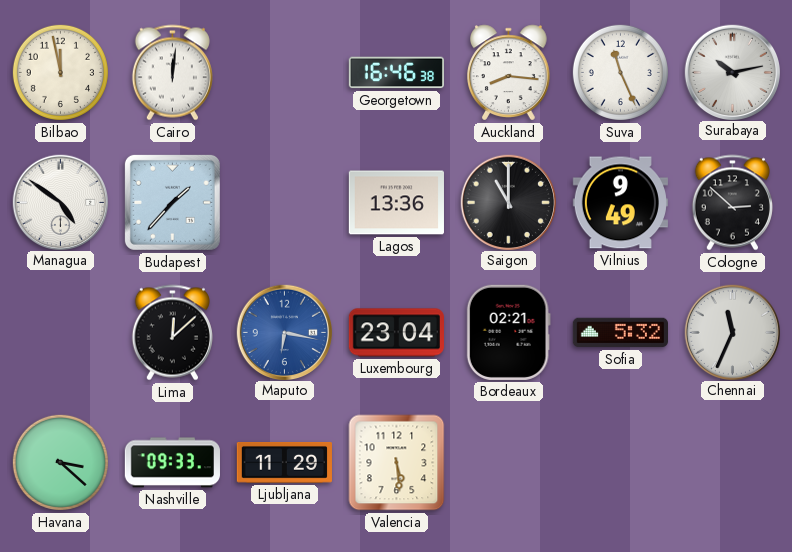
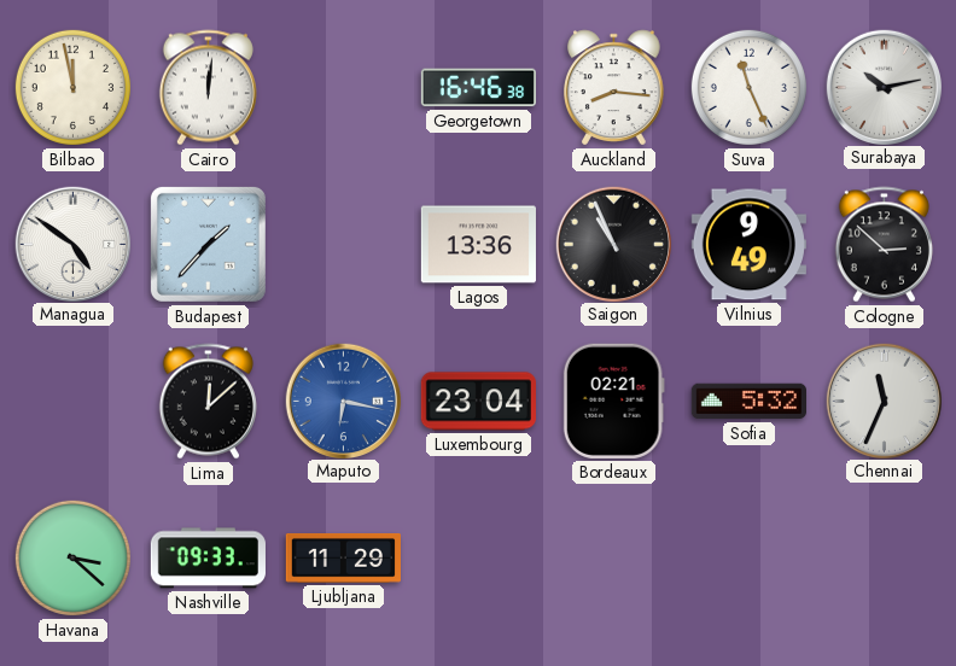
Saigon: 11:00 -> 10:56
Valencia: 5:29 -> none
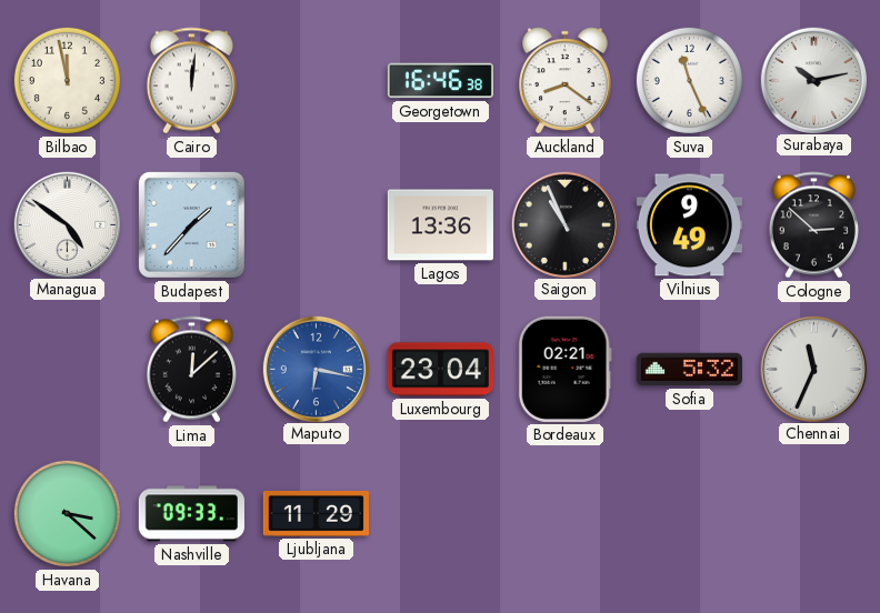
Auckland: 8:16 -> 8:21
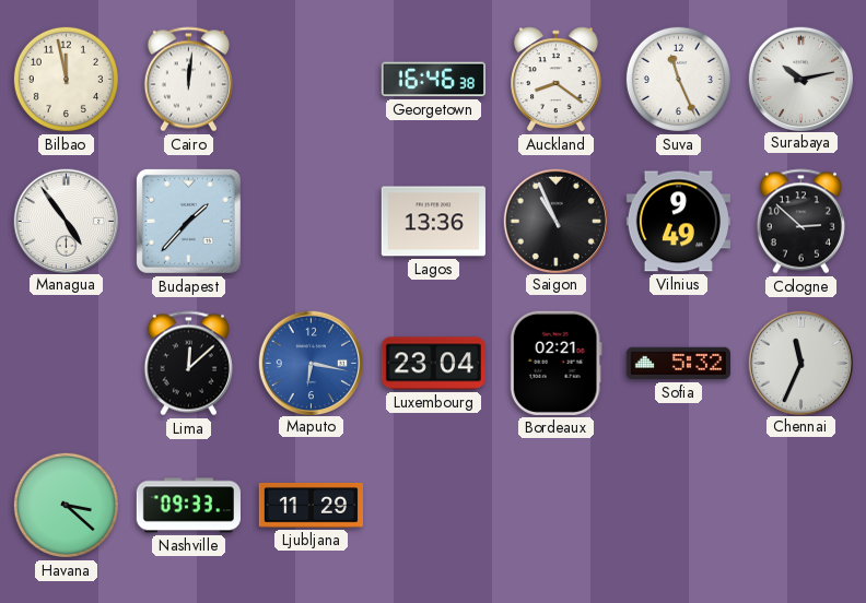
Managua: 4:51 -> 4:54
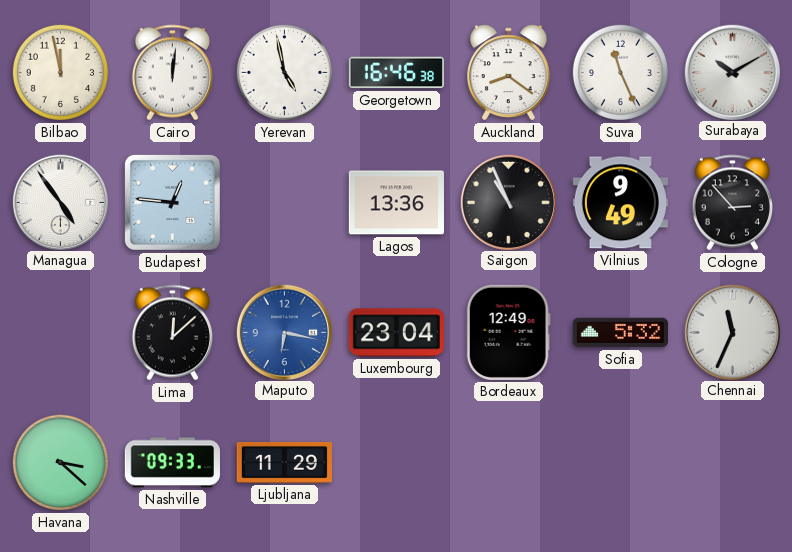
Yerevan: none -> 4:58
Surabaya: 10:13 -> 10:10
Budapest: 1:37 -> 12:46
Cologne: 2:52 -> 2:53
Bordeaux: 02:21 -> 12:49
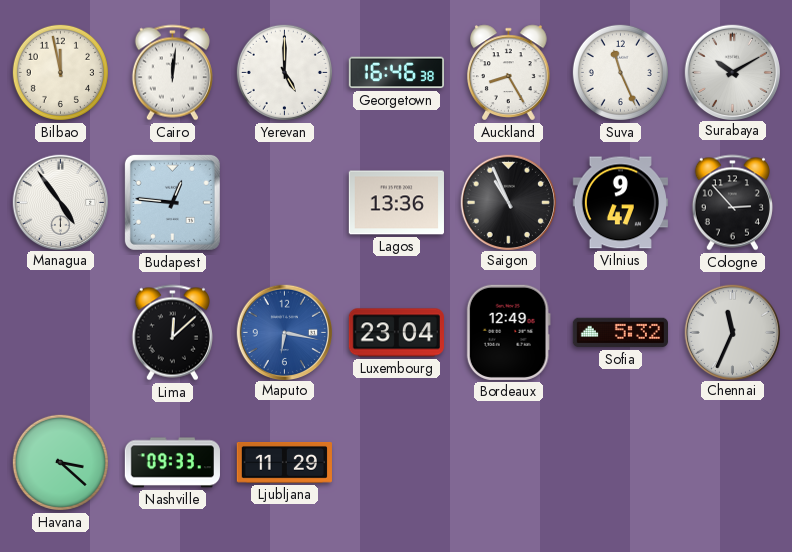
Yerevan: 4:58 -> 5:00
Auckland: 8:21 -> 8:25
Vilnius: 9:49 -> 9:47
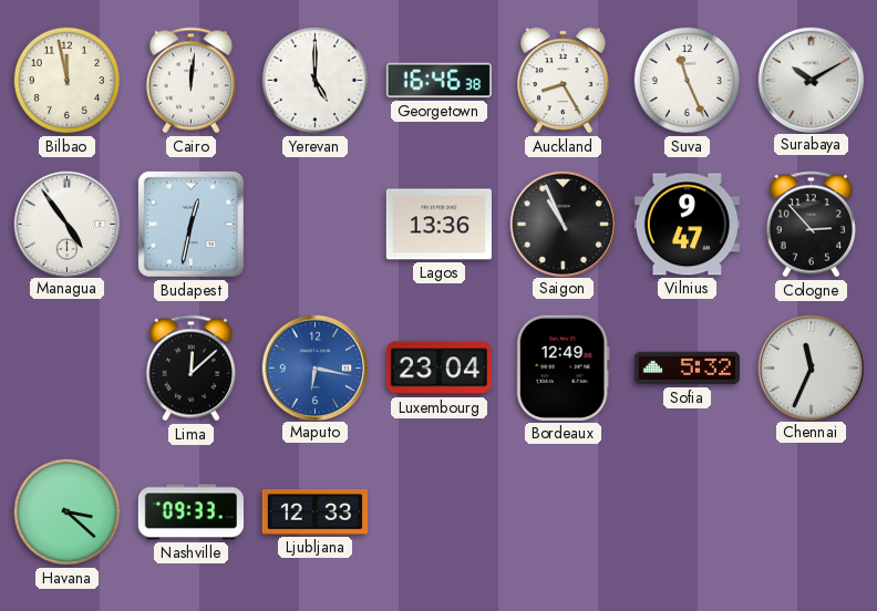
Budapest: 12:46 -> 12:32
Ljubljana: 11:29 -> 12:33
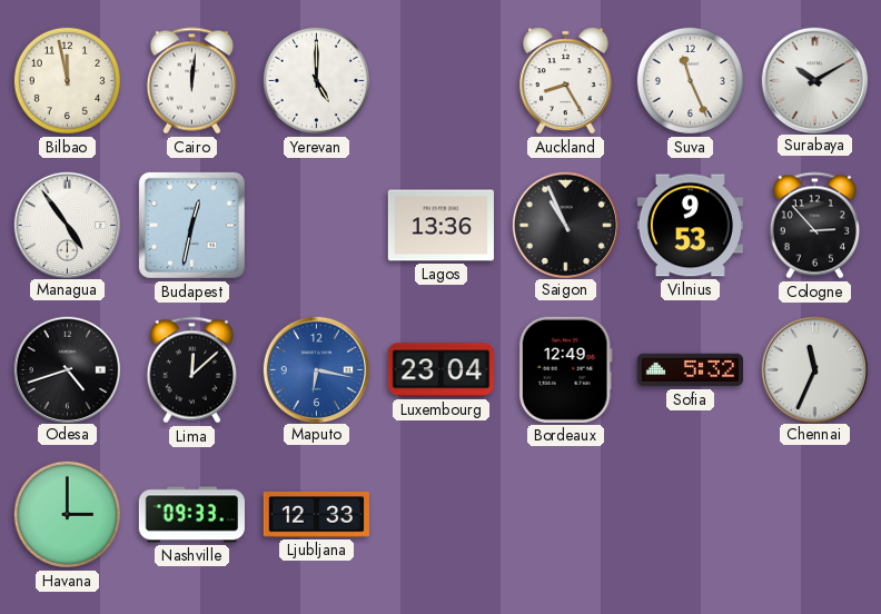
Georgetown: 16:46 -> none
Vilnius: 9:47 -> 9:53
Odesa: none -> 4:42
Havana: 3:22 -> 3:00
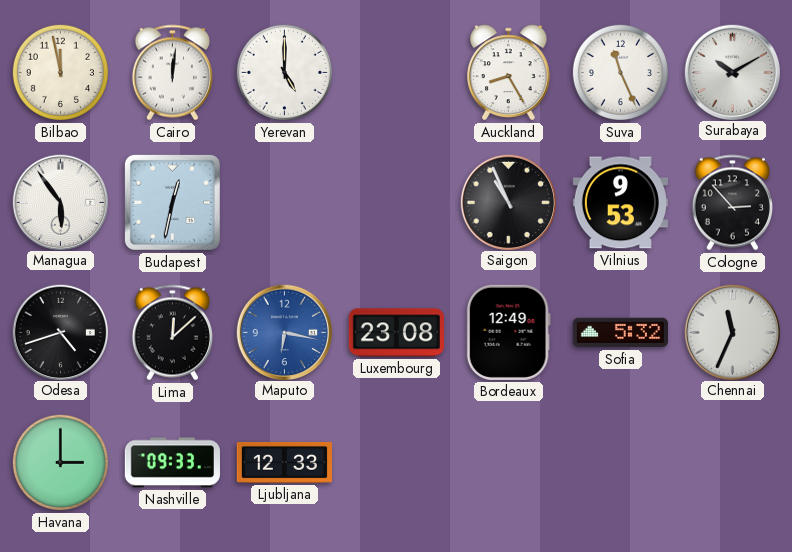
Managua: 4:54 -> 5:54
Lagos: 13:36 -> none
Luxembourg: 23:04 -> 23:08
